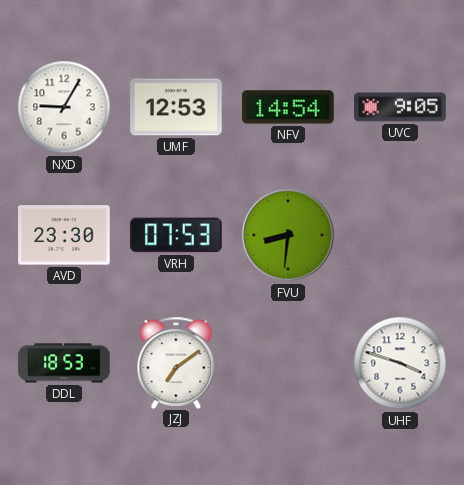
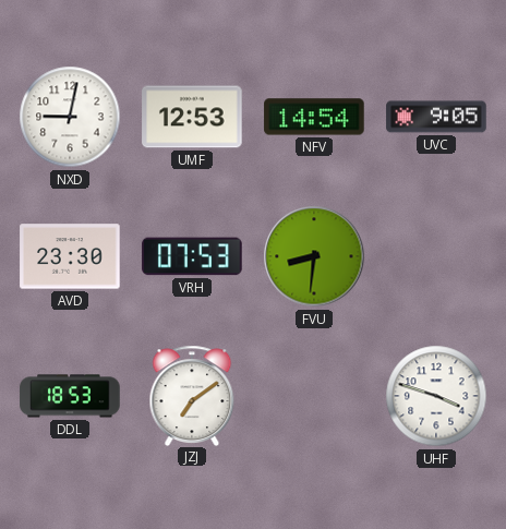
NXD: 9:05 -> 9:02
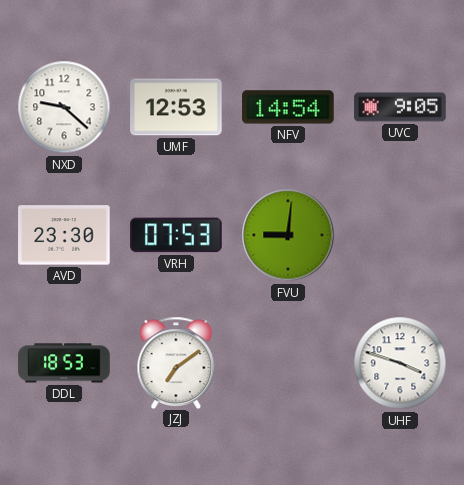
NXD: 9:02 -> 9:22
FVU: 8:31 -> 9:01
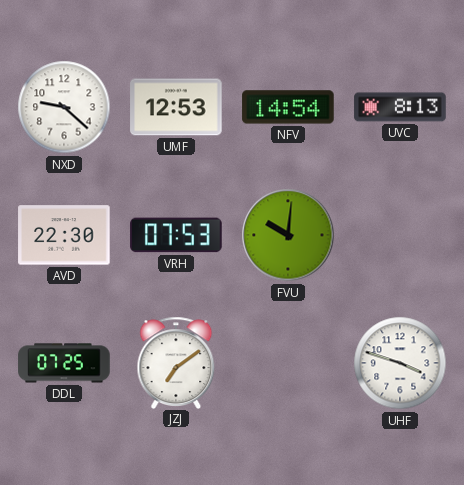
UVC: 9:05 -> 8:13
AVD: 23:30 -> 22:30
FVU: 9:01 -> 10:01
DDL: 18:53 -> 07:25
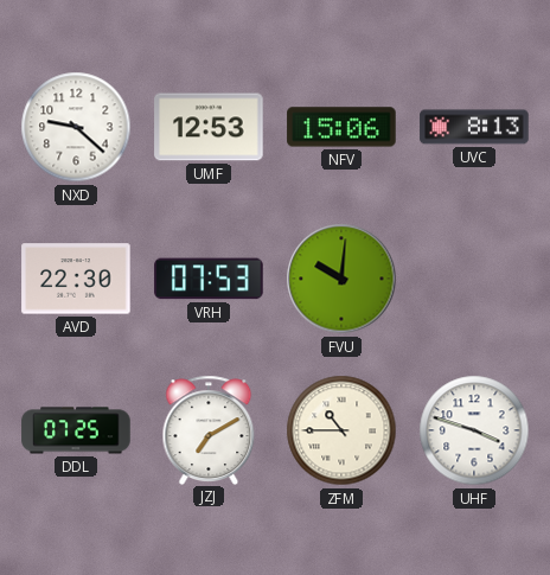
NFV: 14:54 -> 15:06
JZJ: 7:09 -> 7:10
ZFM: none -> 10:45
